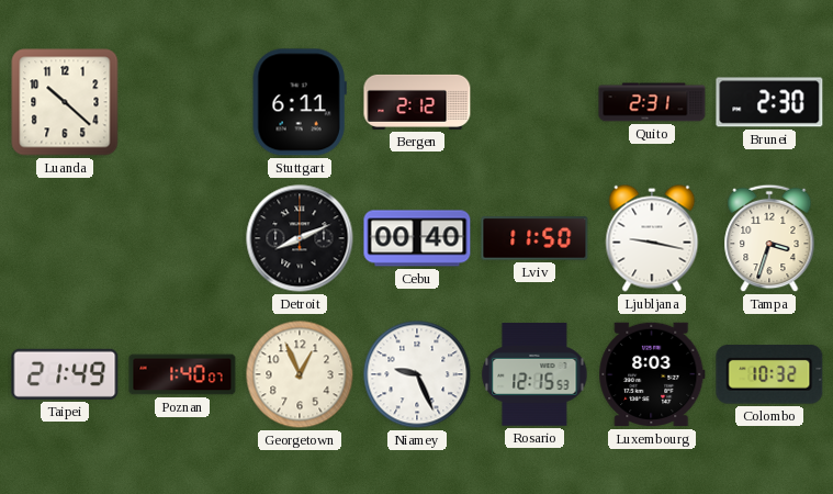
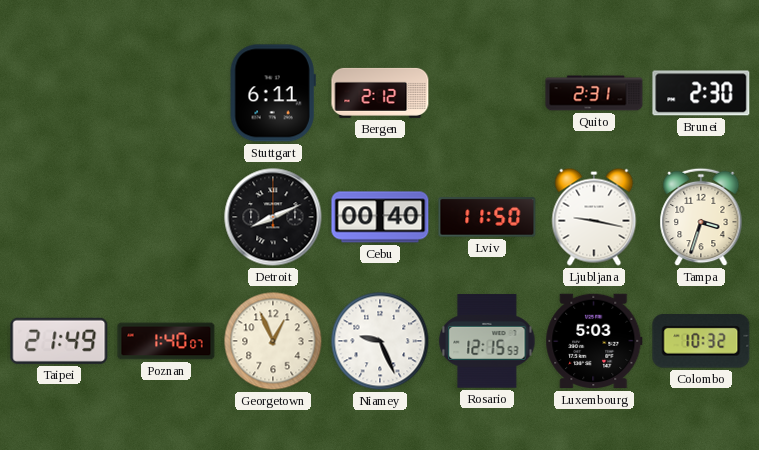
Luanda: 10:22 -> none
Luxembourg: 8:03 -> 5:03
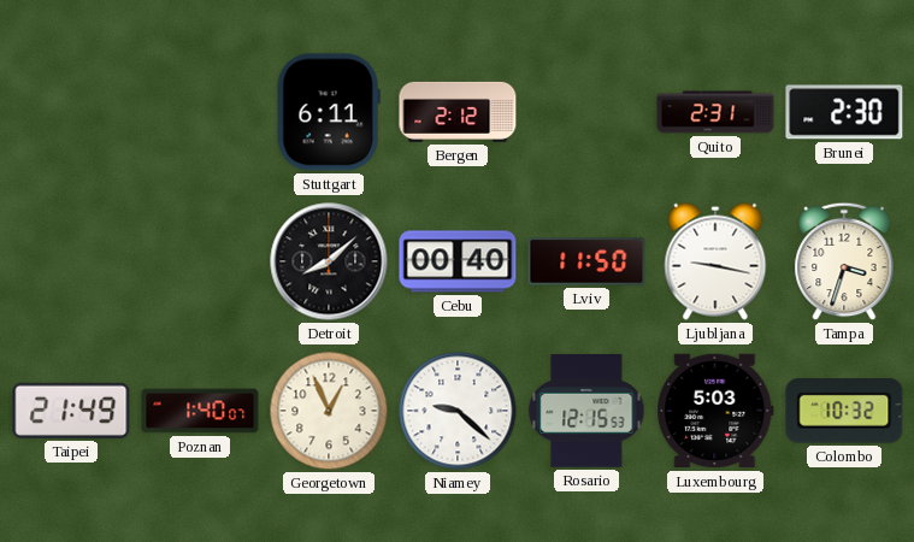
Detroit: 8:11 -> 8:08
Niamey: 9:26 -> 9:22
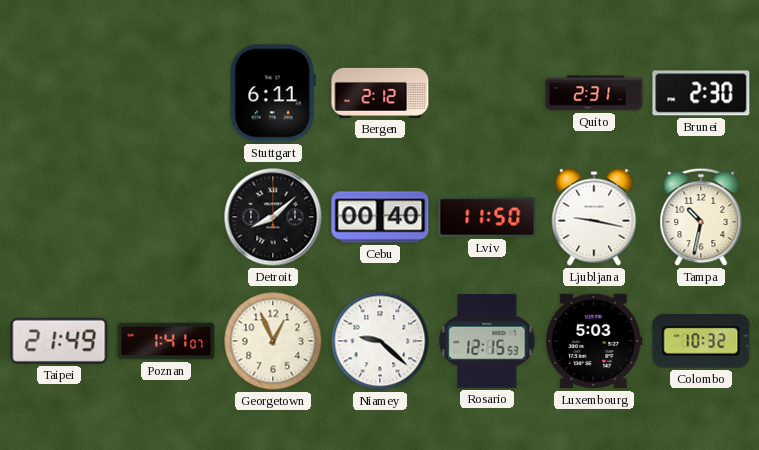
Tampa: 3:33 -> 10:32
Poznan: 1:40 -> 1:41
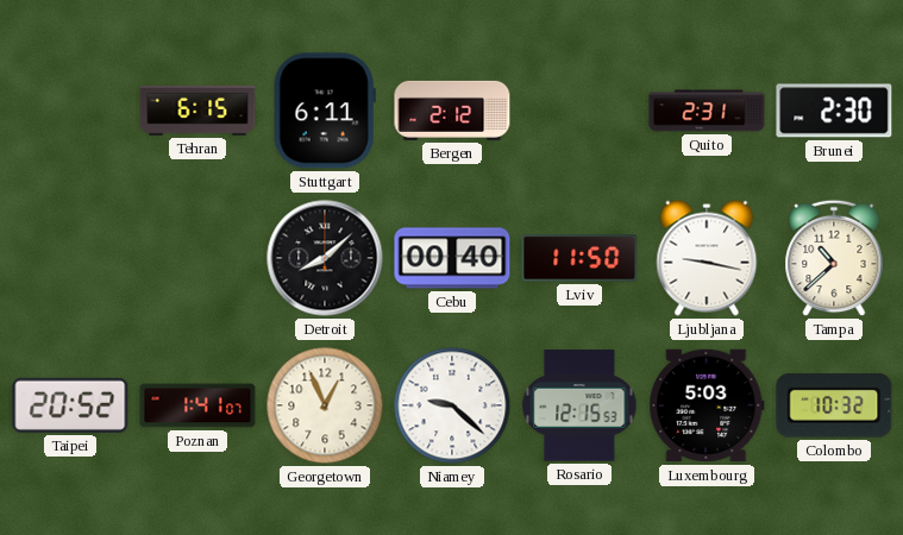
Tehran: none -> 6:15
Tampa: 10:32 -> 10:38
Taipei: 21:49 -> 20:52
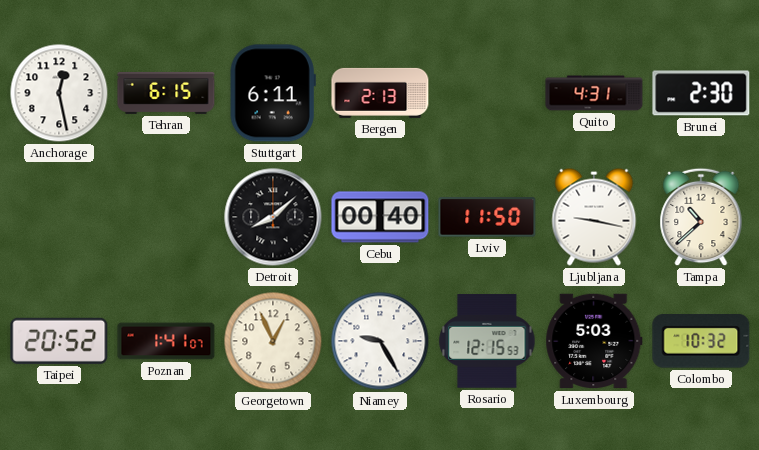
Anchorage: none -> 12:28
Bergen: 2:12 -> 2:13
Quito: 2:31 -> 4:31
Niamey: 9:22 -> 9:25
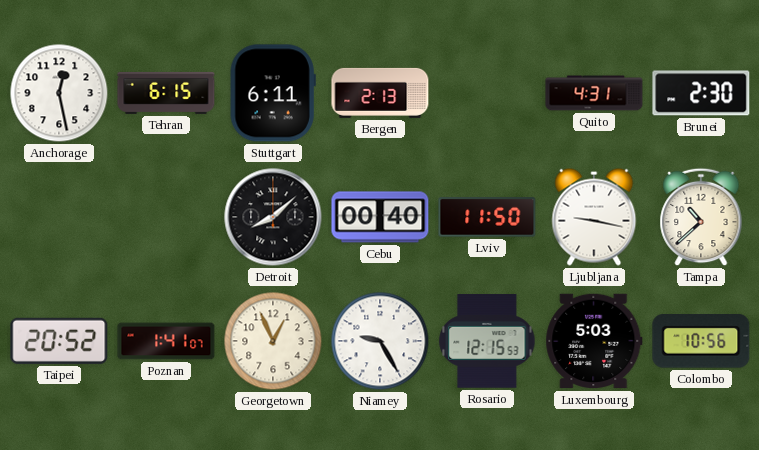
Colombo: 10:32 -> 10:56
